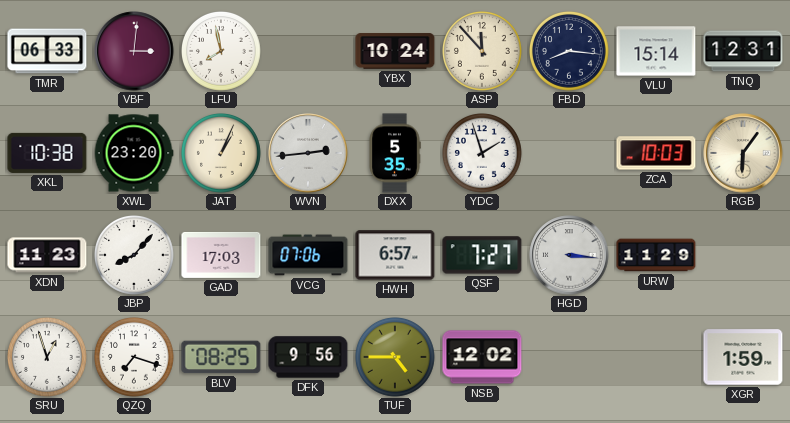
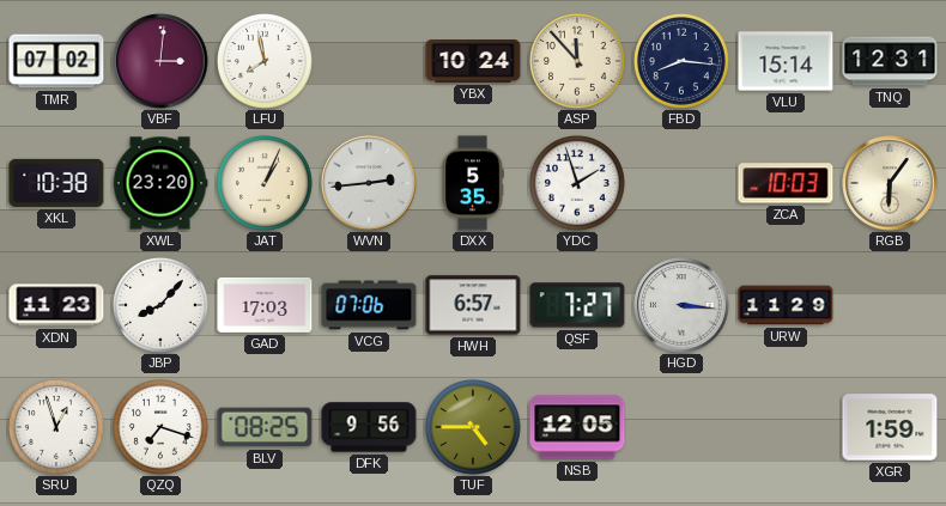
TMR: 06:33 -> 07:02
NSB: 12:02 -> 12:05
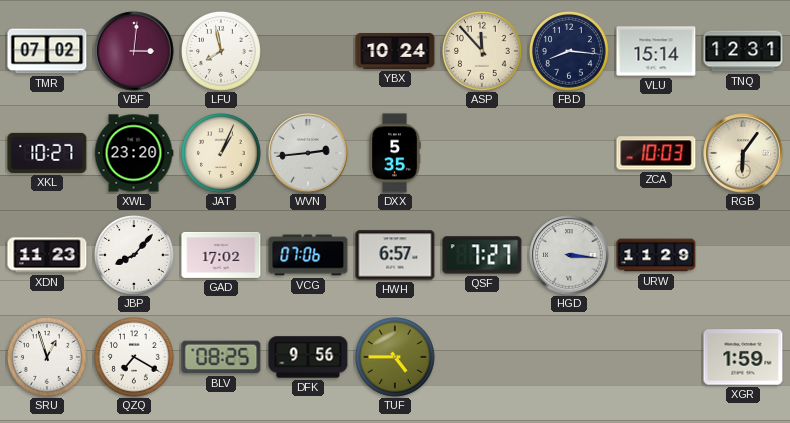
XKL: 10:38 -> 10:27
YDC: 1:57 -> none
GAD: 17:03 -> 17:02
QZQ: 7:18 -> 7:20
NSB: 12:05 -> none
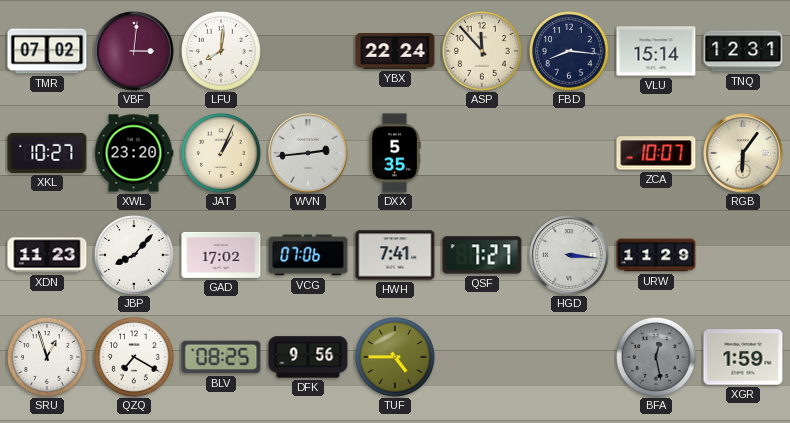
LFU: 7:58 -> 8:01
YBX: 10:24 -> 22:24
ZCA: 10:03 -> 10:07
HWH: 6:57 -> 7:41
BFA: none -> 12:28
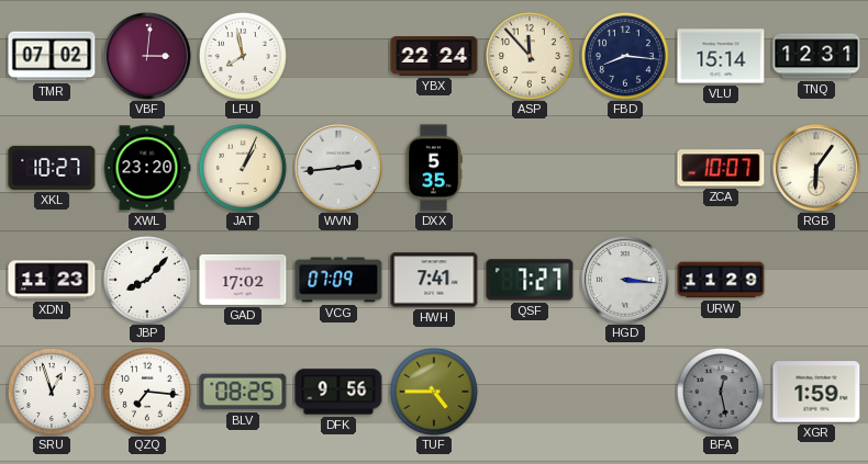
LFU: 8:01 -> 7:58
VCG: 07:06 -> 07:09
QZQ: 7:20 -> 7:16
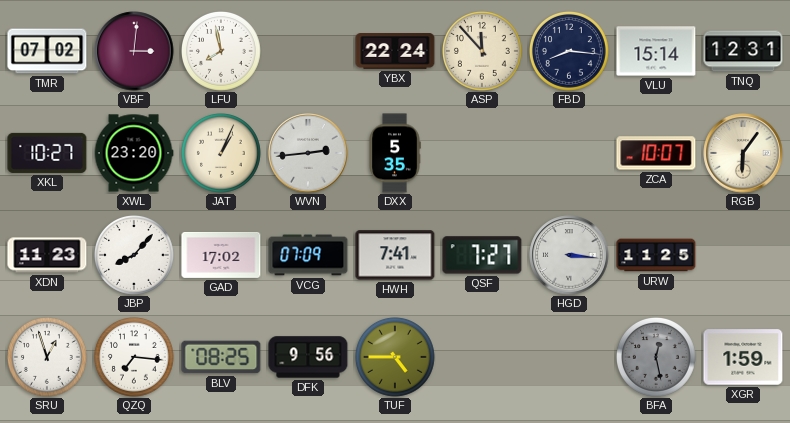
URW: 11:29 -> 11:25
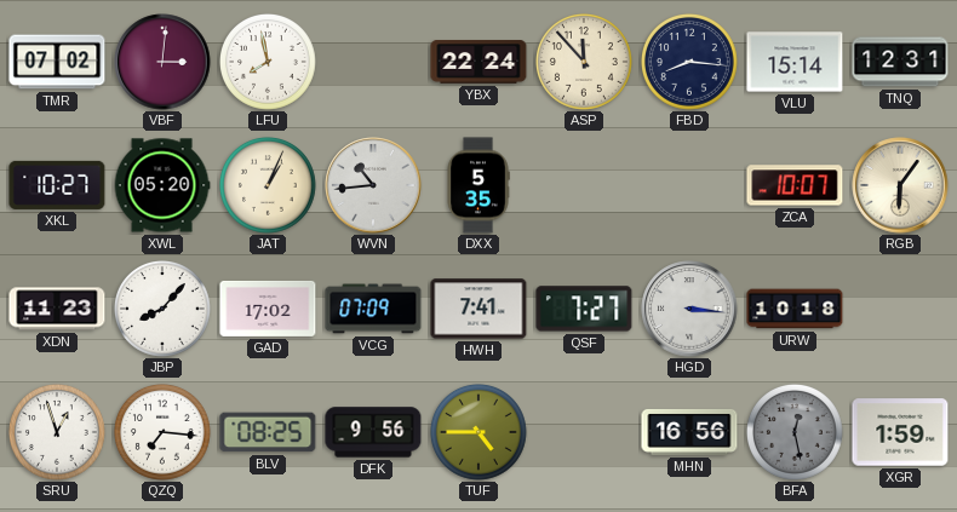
XWL: 23:20 -> 05:20
WVN: 2:44 -> 10:44
URW: 11:25 -> 10:18
MHN: none -> 16:56
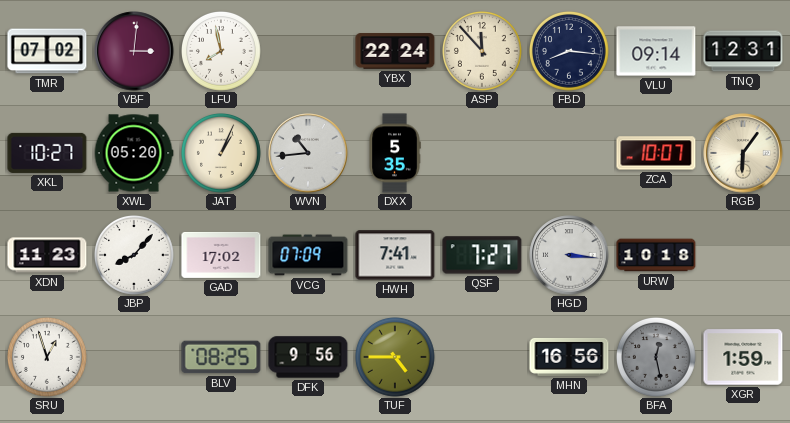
VLU: 15:14 -> 09:14
QZQ: 7:16 -> none
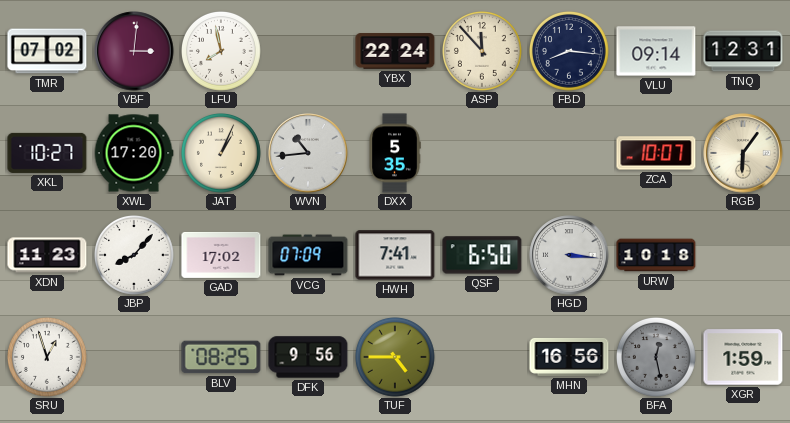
XWL: 05:20 -> 17:20
QSF: 7:27 -> 6:50
